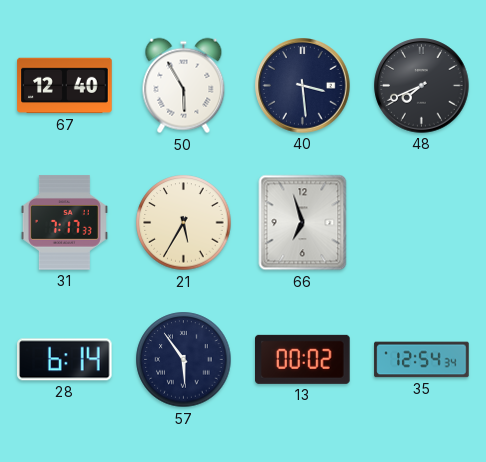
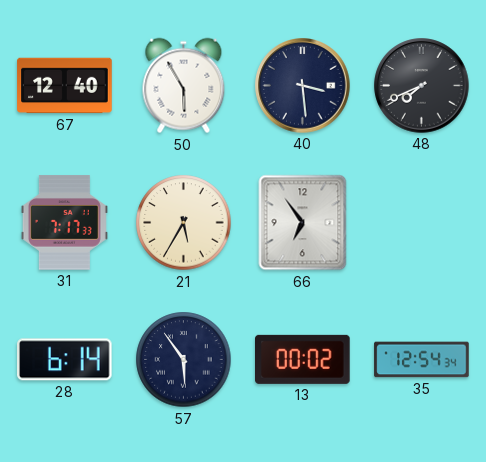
66: 6:57 -> 6:54
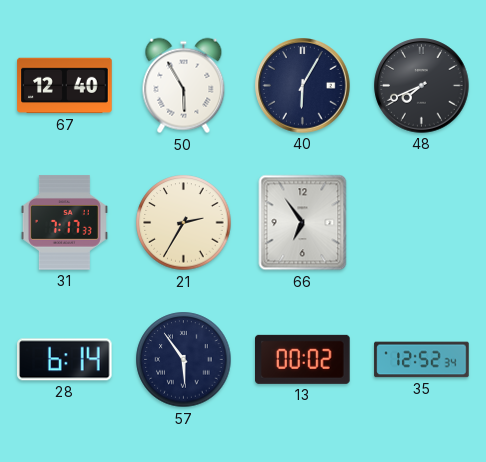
40: 3:29 -> 6:05
21: 5:35 -> 2:35
35: 12:54 -> 12:52
